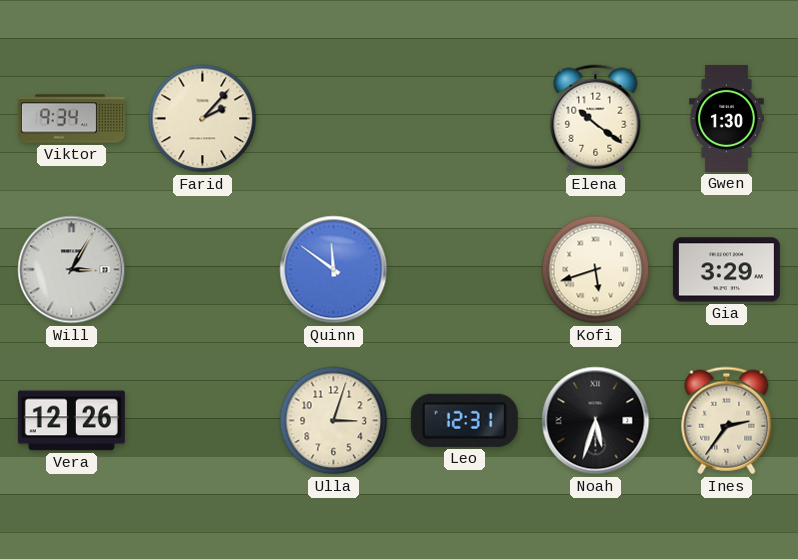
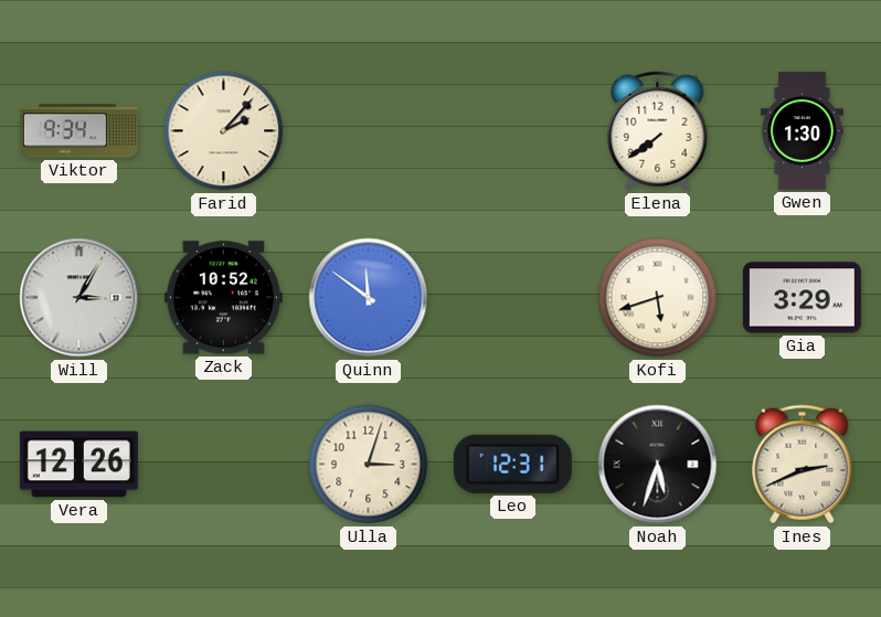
Elena: 10:21 -> 7:39
Zack: none -> 10:52
Ines: 2:36 -> 2:41
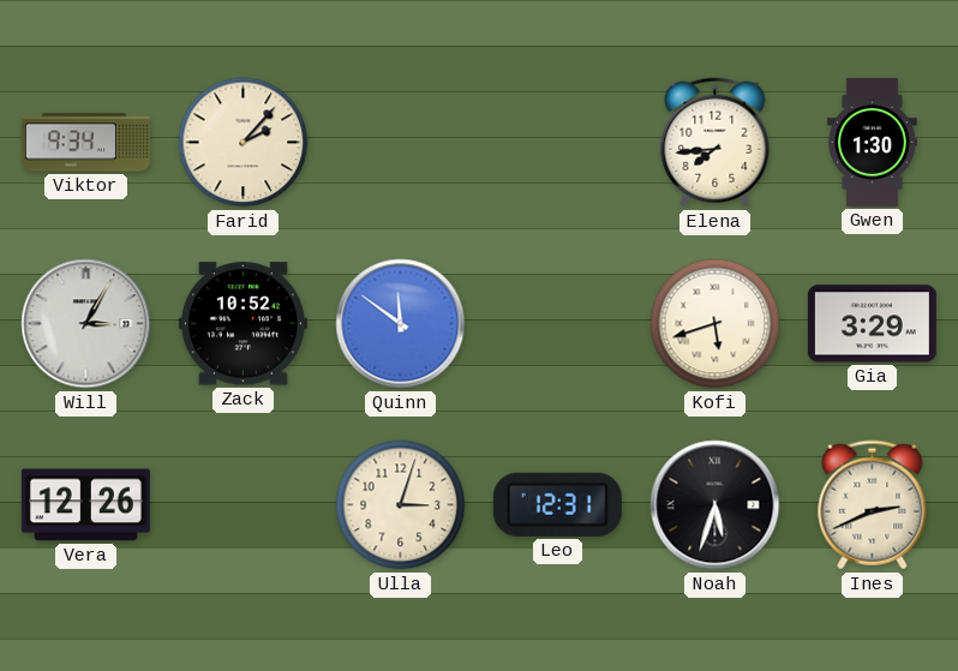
Elena: 7:39 -> 7:44
